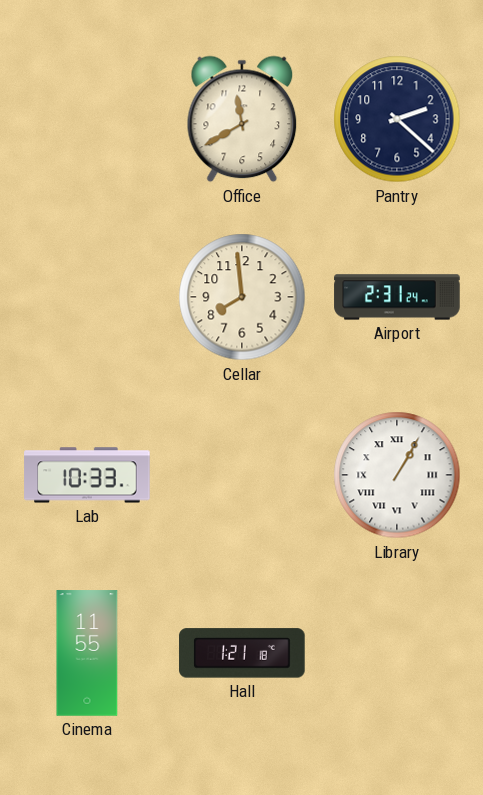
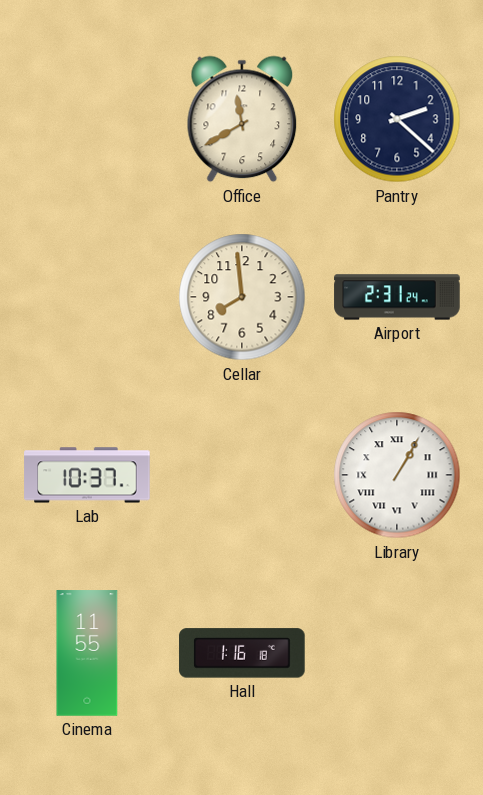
Lab: 10:33 -> 10:37
Hall: 1:21 -> 1:16
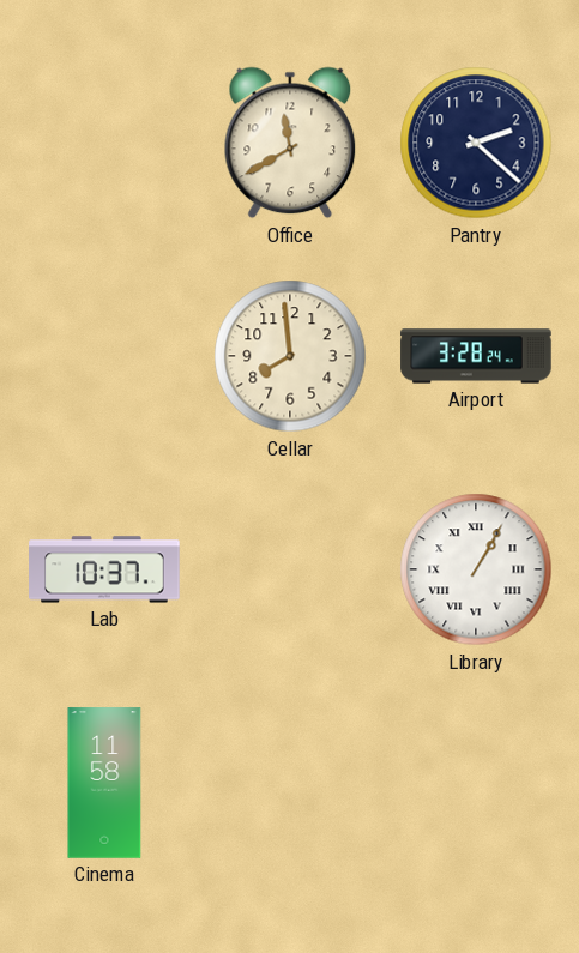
Airport: 2:31 -> 3:28
Cinema: 11:55 -> 11:58
Hall: 1:16 -> none
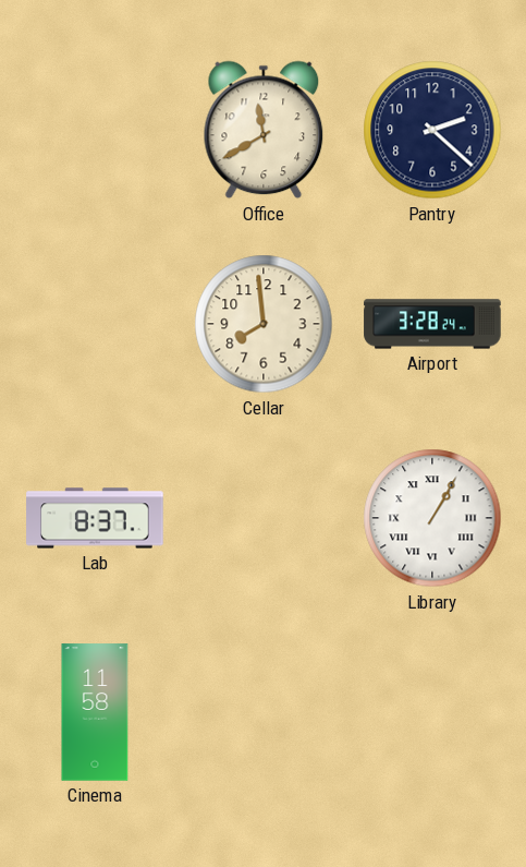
Lab: 10:37 -> 8:37
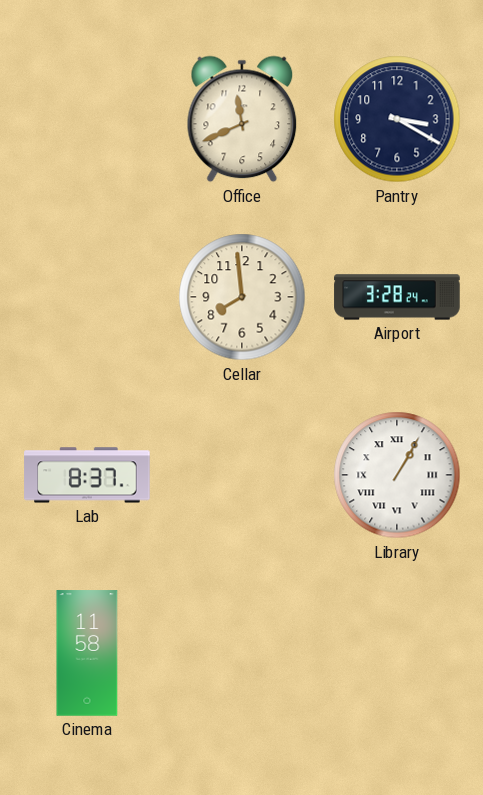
Office: 11:40 -> 11:41
Pantry: 2:22 -> 3:20
